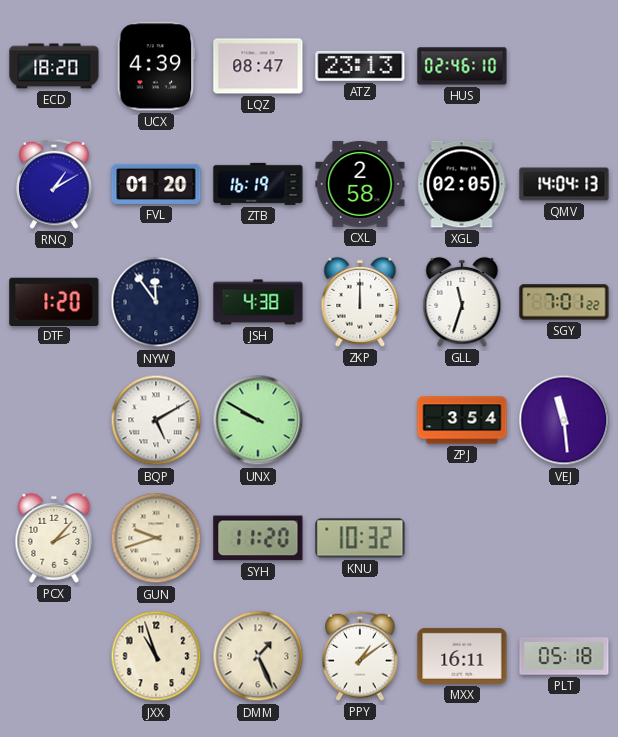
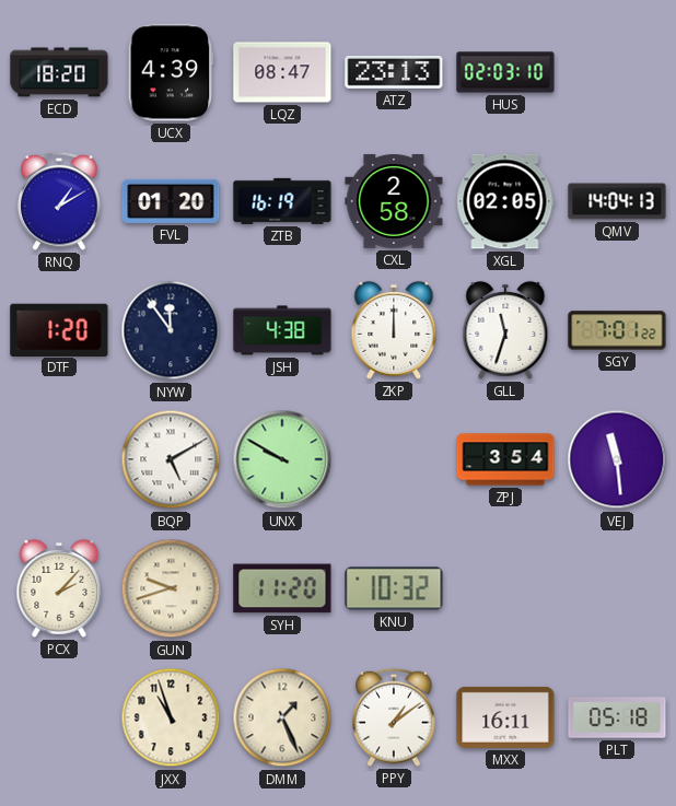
HUS: 02:46 -> 02:03
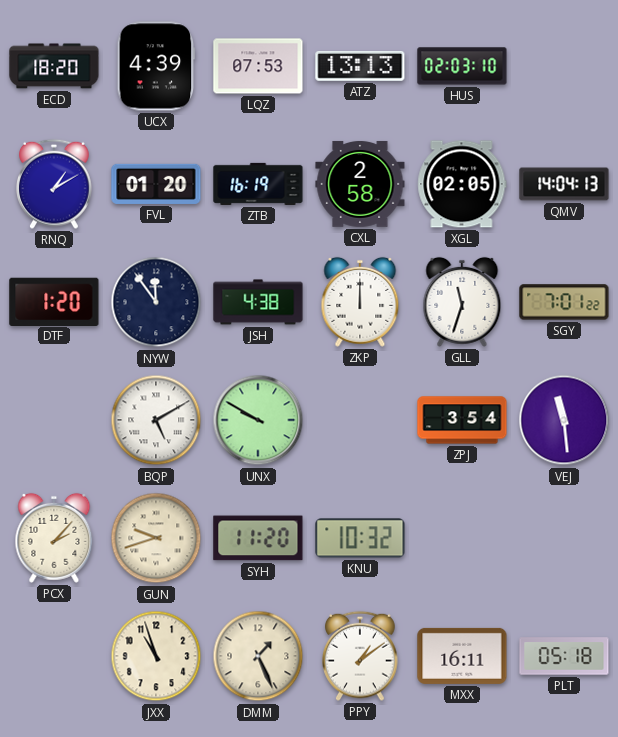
LQZ: 08:47 -> 07:53
ATZ: 23:13 -> 13:13
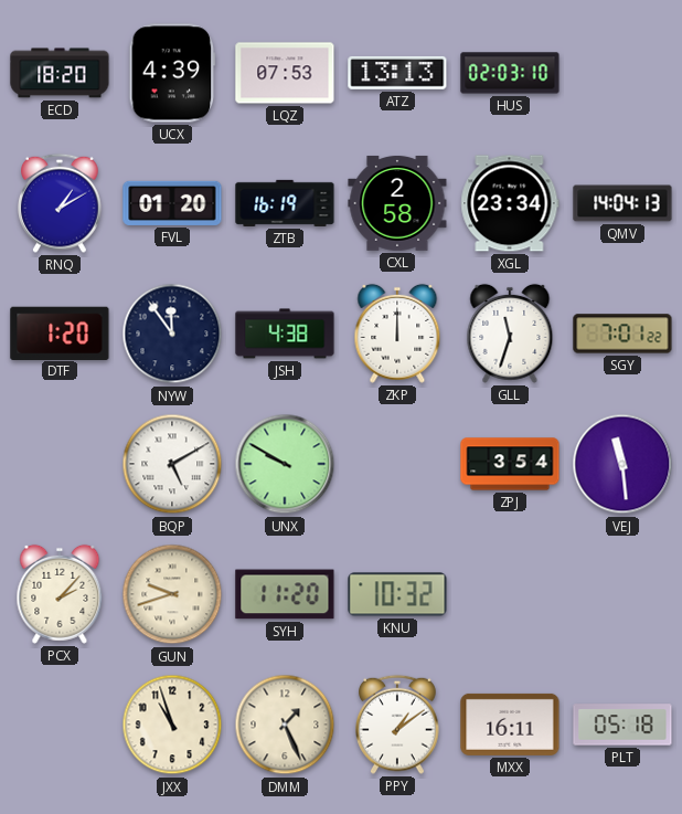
XGL: 02:05 -> 23:34
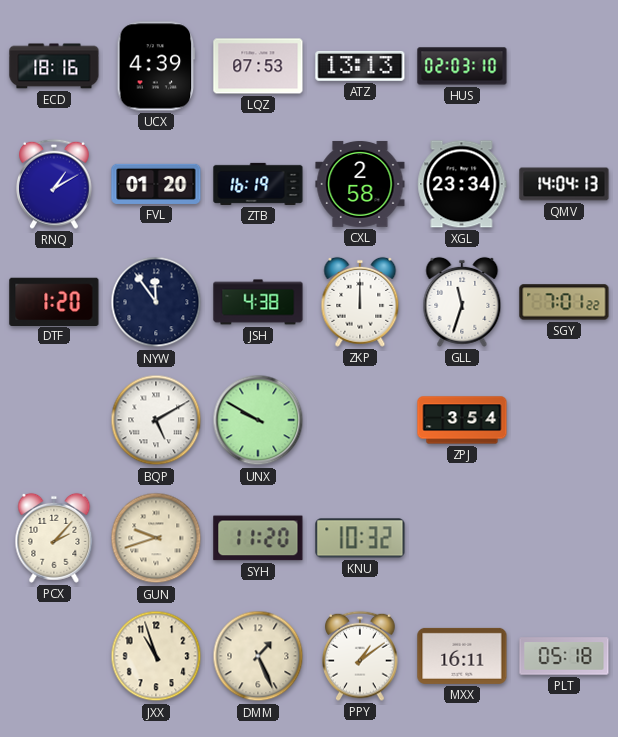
ECD: 18:20 -> 18:16
VEJ: 11:29 -> none
